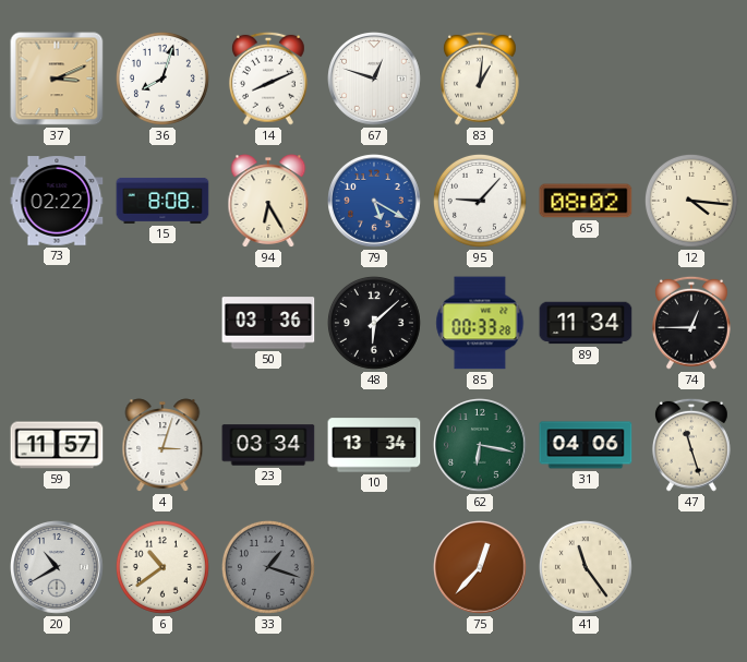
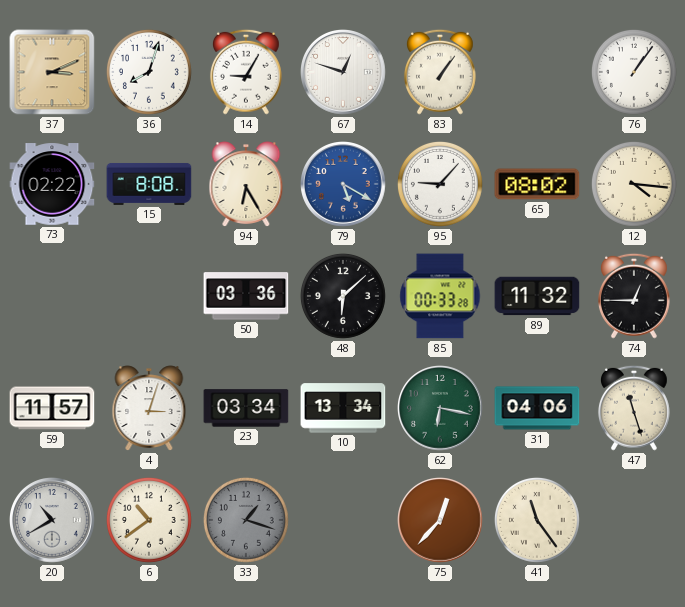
14: 8:11 -> 9:05
83: 1:01 -> 1:06
76: none -> 1:06
89: 11:34 -> 11:32
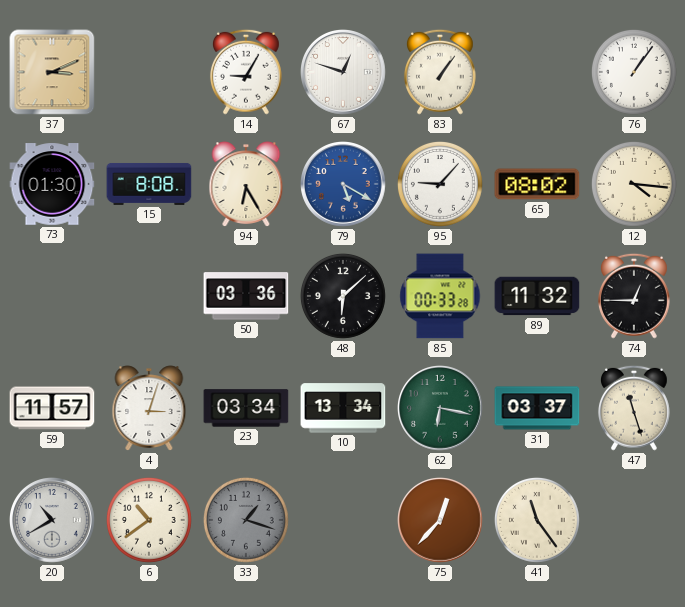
36: 8:03 -> none
73: 02:22 -> 01:30
31: 04:06 -> 03:37
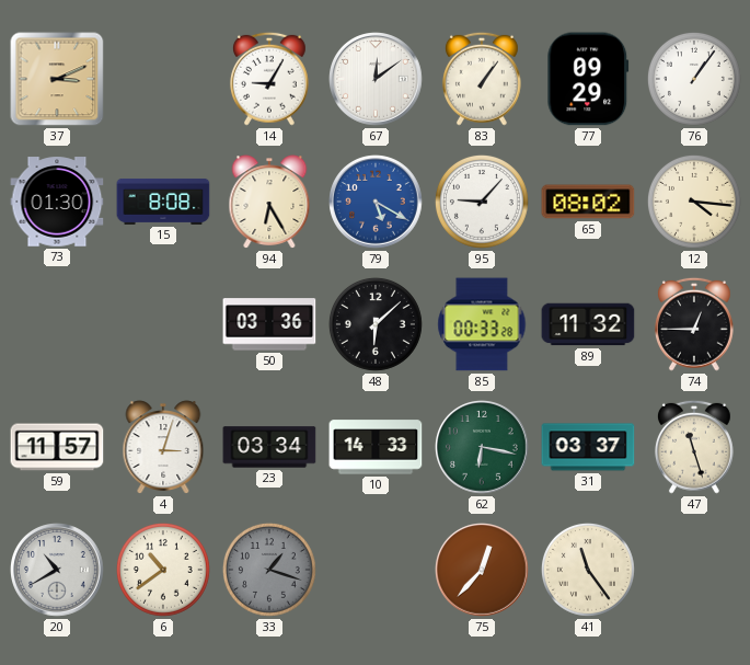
67: 12:48 -> 12:09
77: none -> 09:29
10: 13:34 -> 14:33
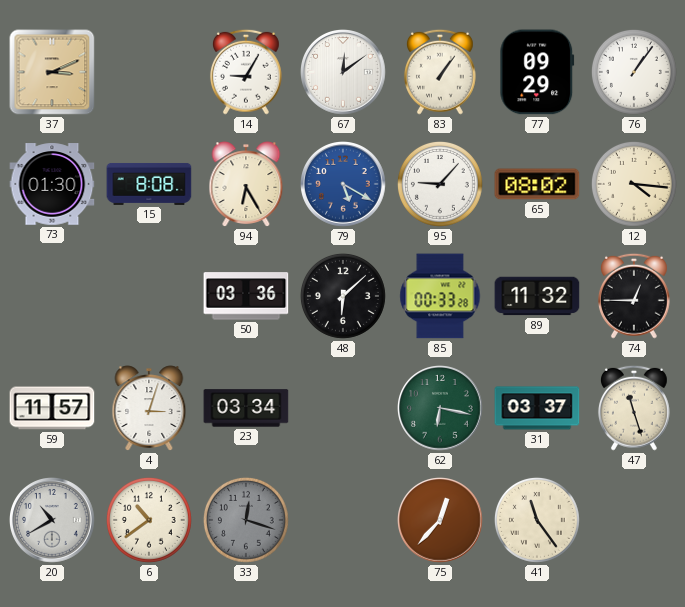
10: 14:33 -> none
33: 1:18 -> 12:18
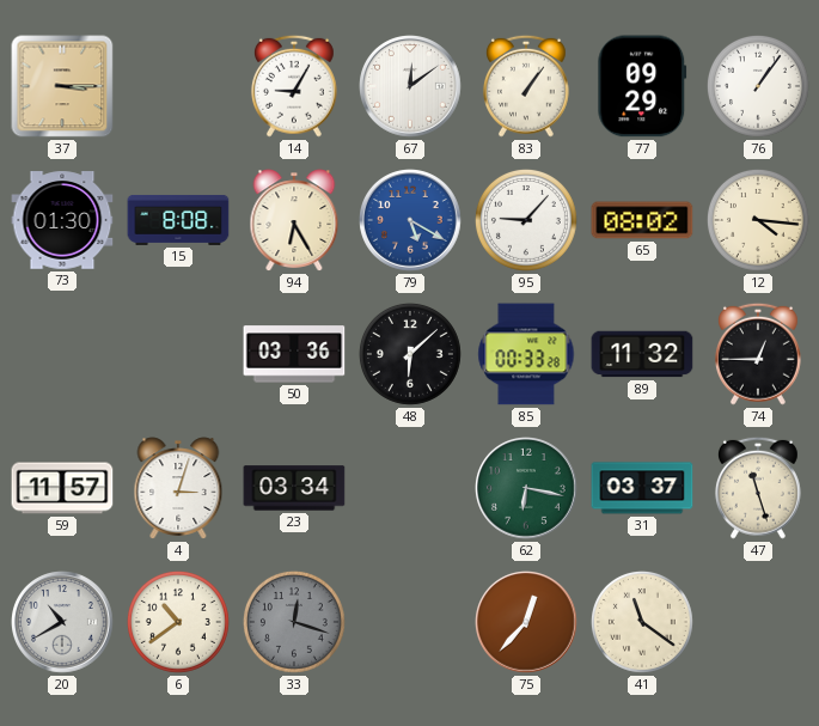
37: 3:11 -> 3:15
41: 11:24 -> 11:21
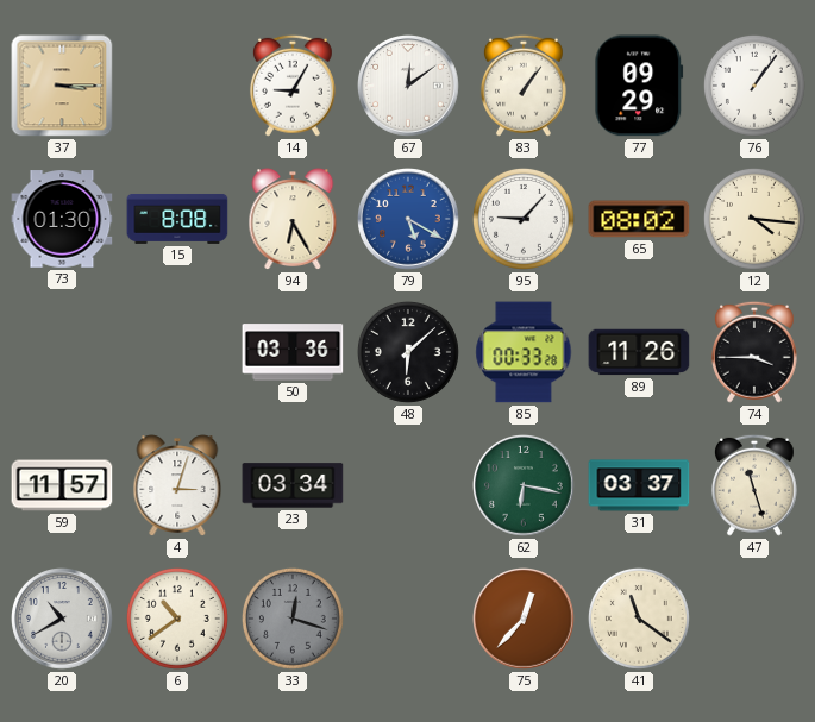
89: 11:32 -> 11:26
74: 12:45 -> 3:45
